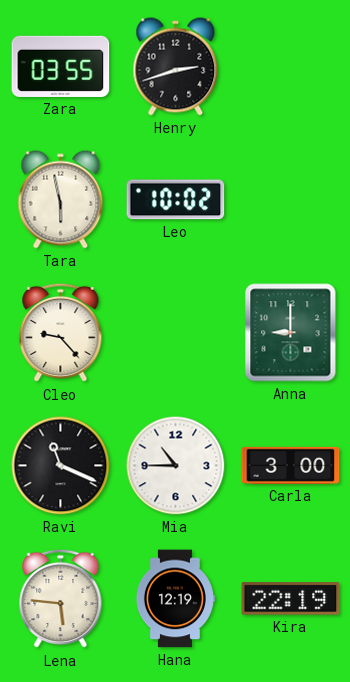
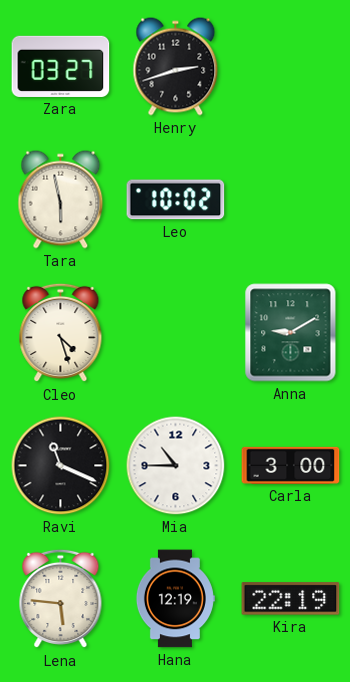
Zara: 03:55 -> 03:27
Cleo: 9:23 -> 4:27
Anna: 9:00 -> 9:10
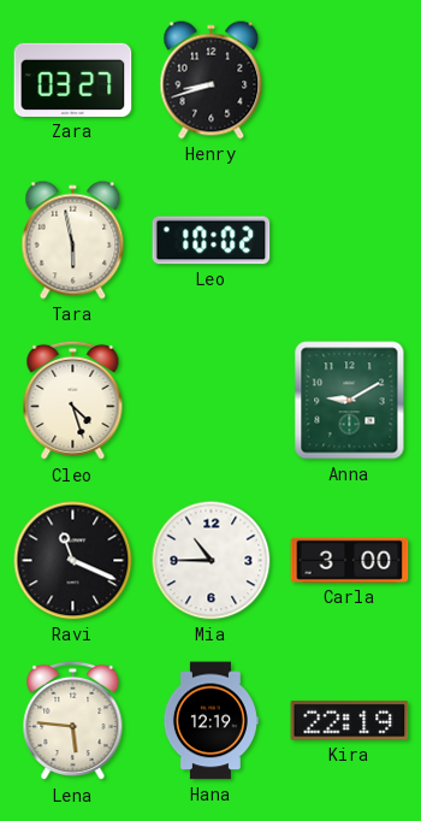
Henry: 2:42 -> 8:42
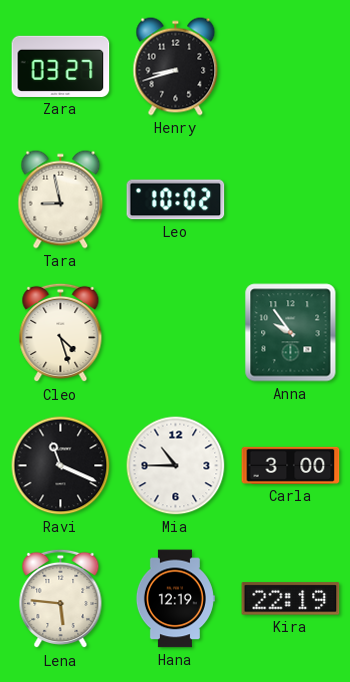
Tara: 5:58 -> 8:58
Anna: 9:10 -> 9:54
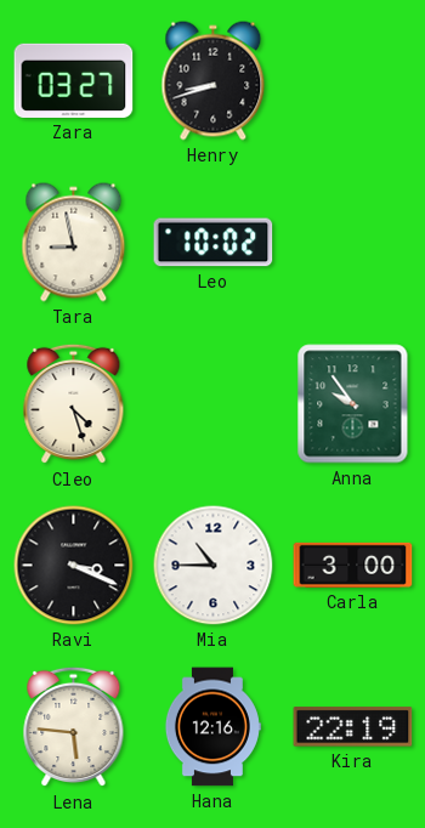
Ravi: 11:19 -> 3:19
Hana: 12:19 -> 12:16
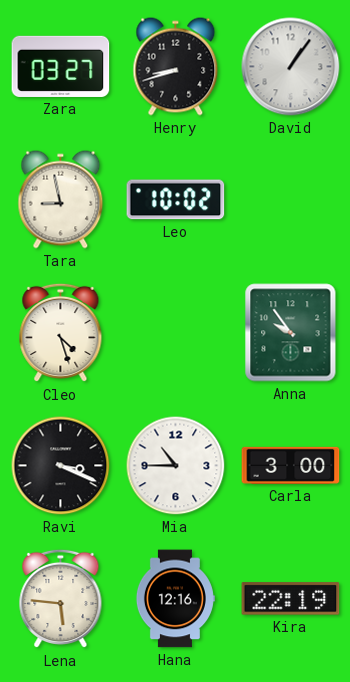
David: none -> 1:06
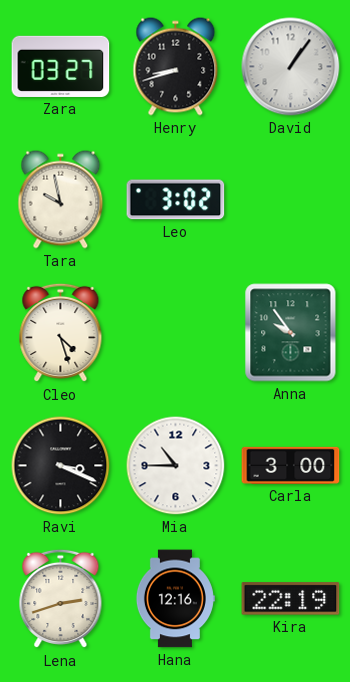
Tara: 8:58 -> 9:58
Leo: 10:02 -> 3:02
Lena: 5:46 -> 2:42
